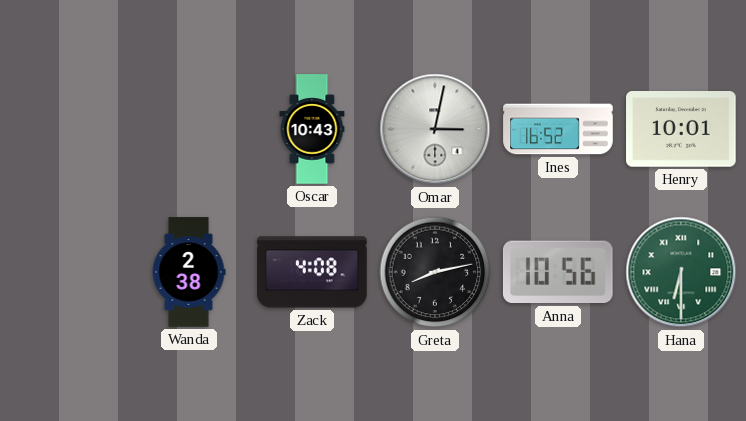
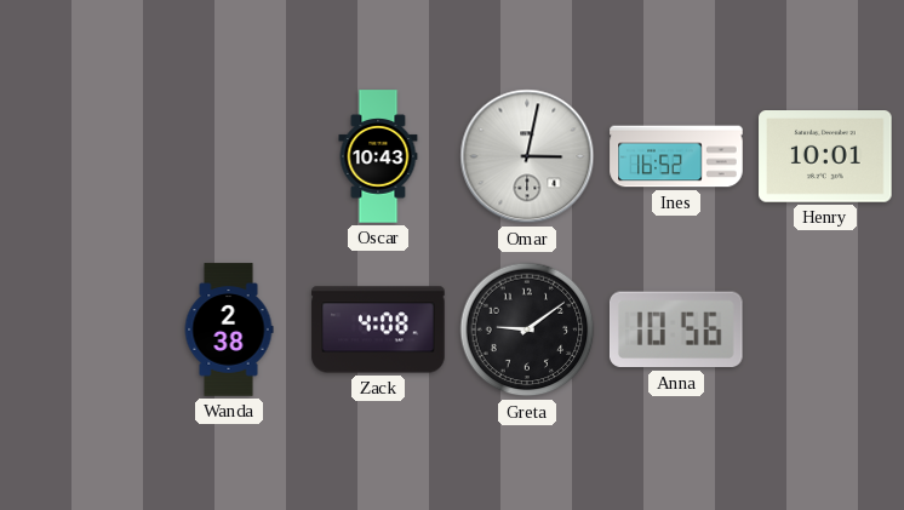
Greta: 8:13 -> 9:09
Hana: 6:30 -> none
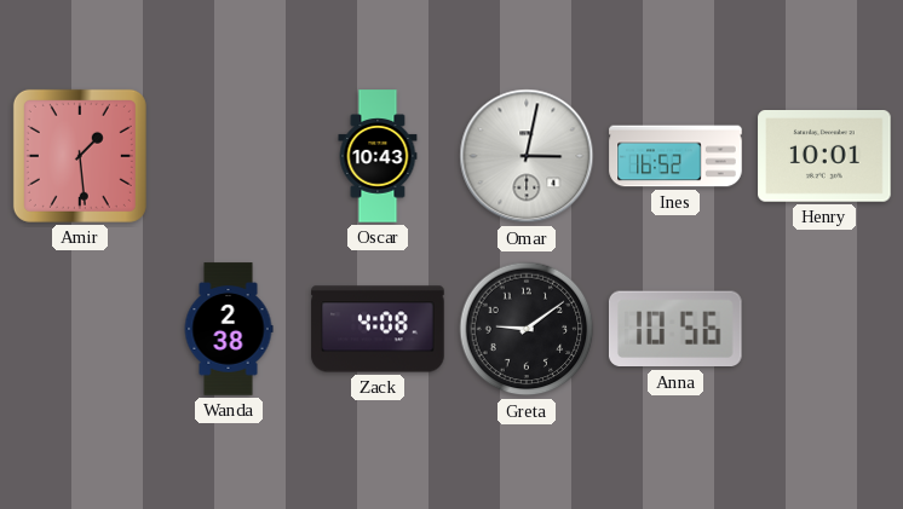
Amir: none -> 1:29
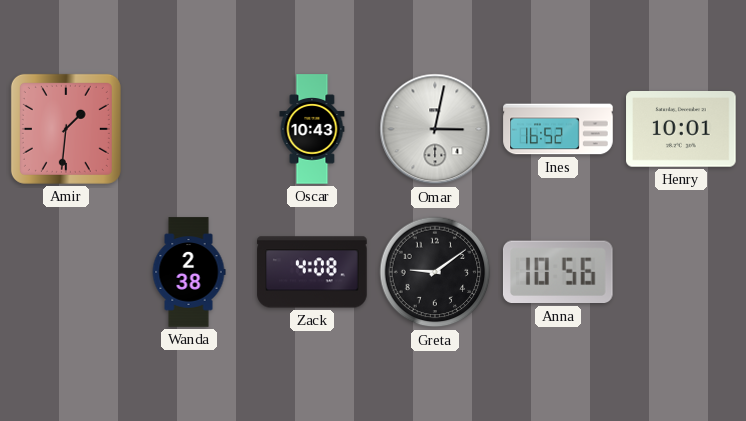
Amir: 1:29 -> 1:31
